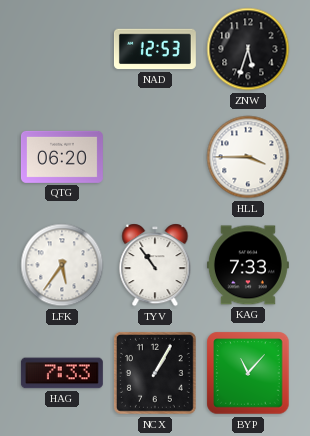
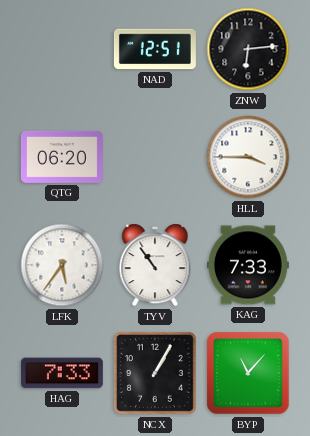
NAD: 12:53 -> 12:51
ZNW: 5:33 -> 6:14
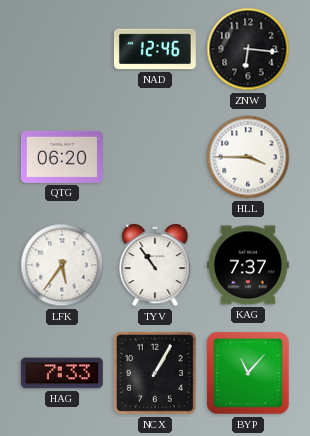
NAD: 12:51 -> 12:46
ZNW: 6:14 -> 6:16
KAG: 7:33 -> 7:37
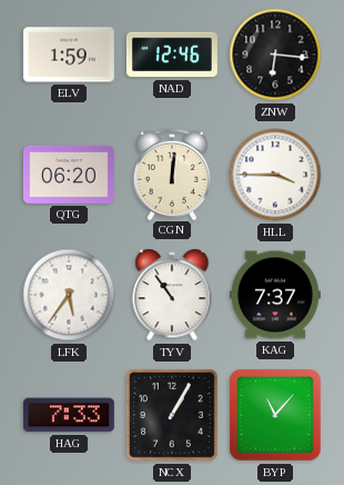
ELV: none -> 1:59
CGN: none -> 12:01
